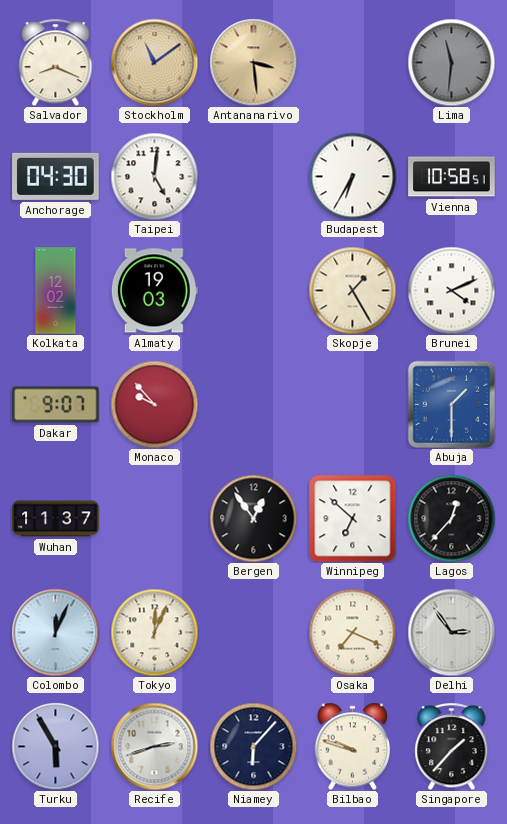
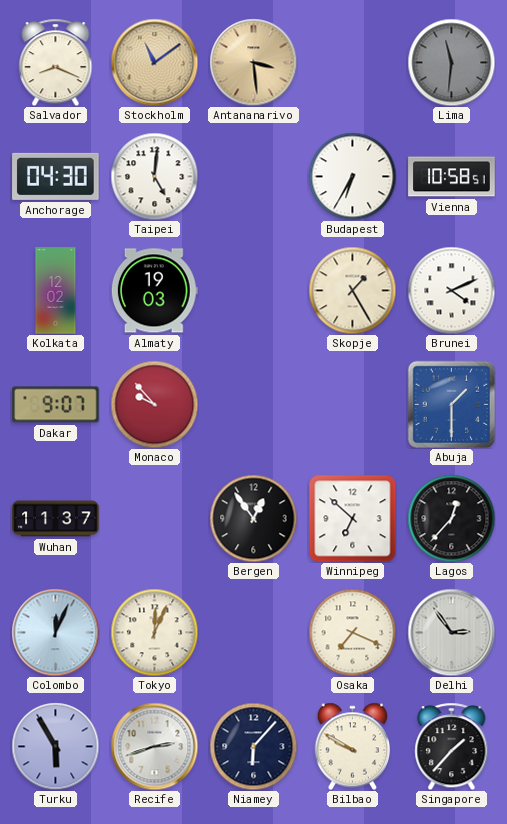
Bilbao: 9:48 -> 9:50
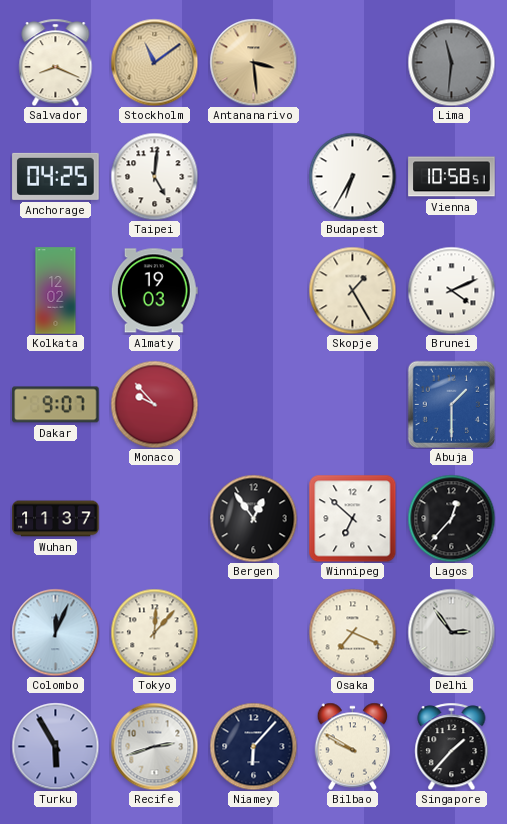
Anchorage: 04:30 -> 04:25
Tokyo: 12:04 -> 12:07
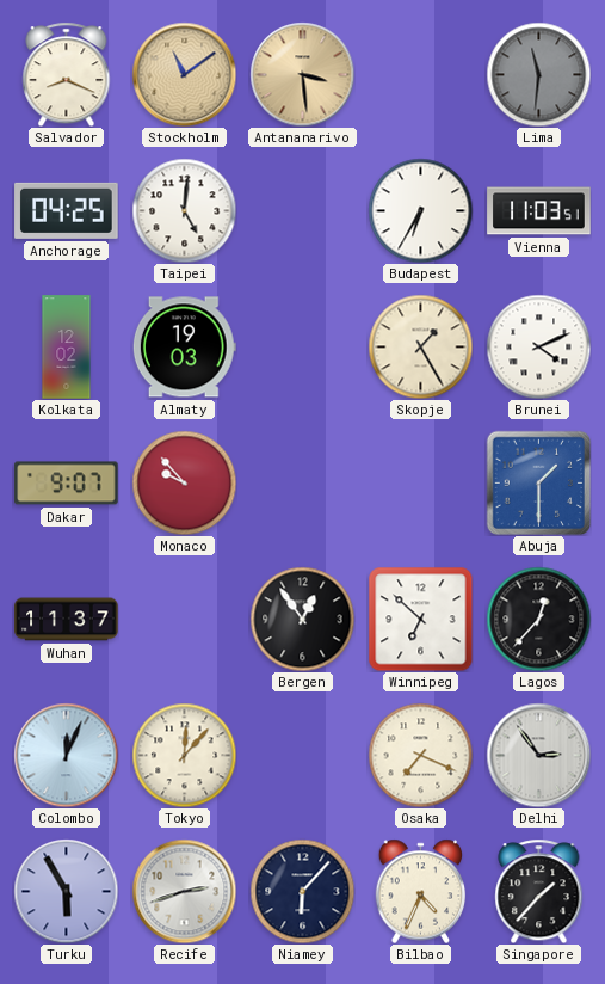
Vienna: 10:58 -> 11:03
Bilbao: 9:50 -> 4:34
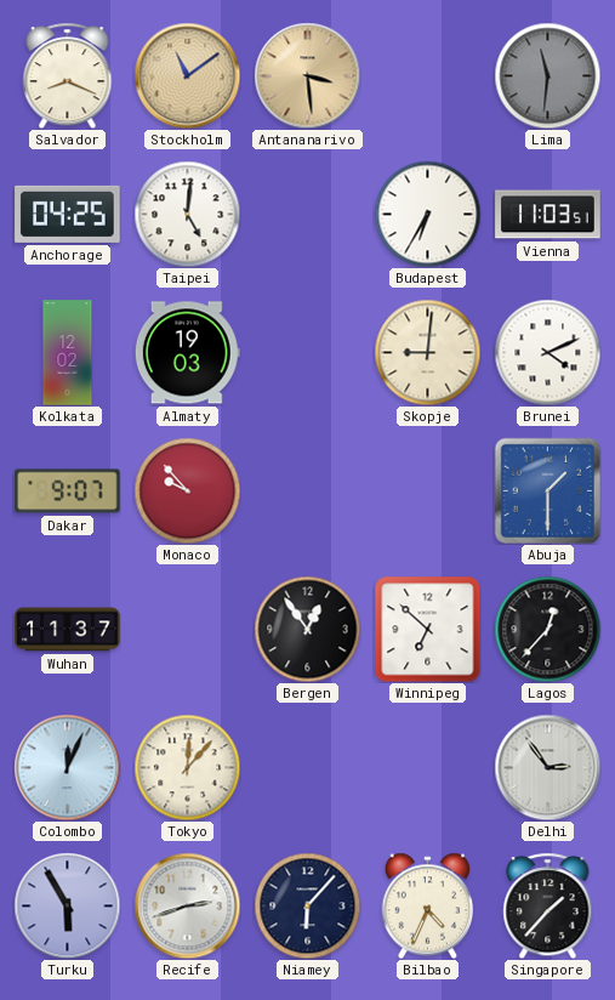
Skopje: 1:25 -> 9:01
Osaka: 7:19 -> none
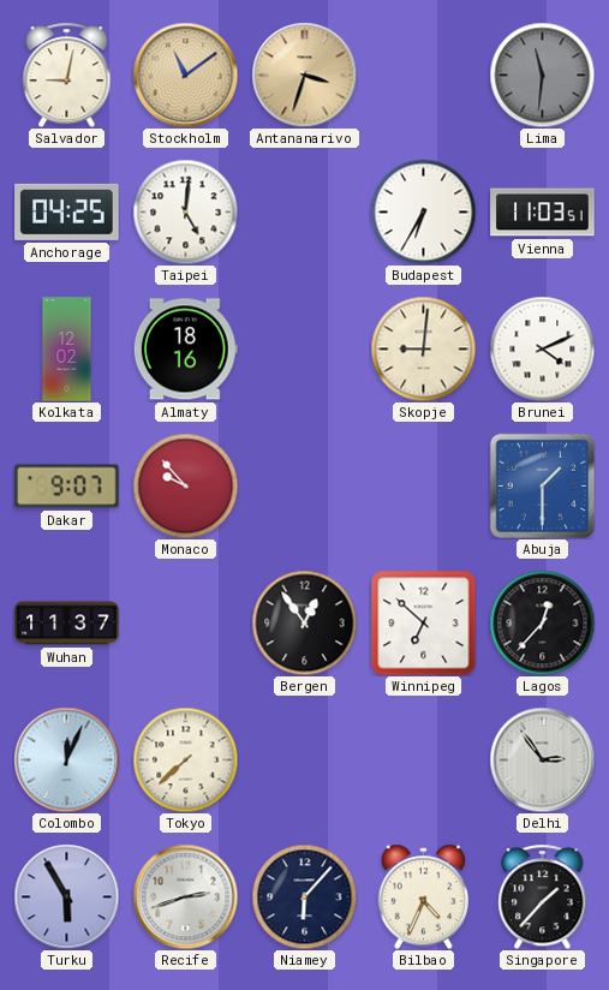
Salvador: 8:19 -> 9:02
Antananarivo: 3:29 -> 3:33
Almaty: 19:03 -> 18:16
Tokyo: 12:07 -> 7:38
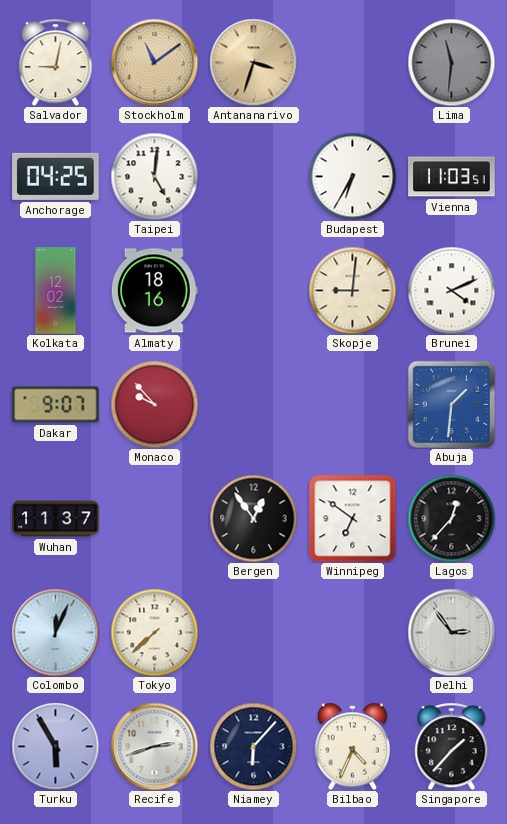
Abuja: 1:30 -> 1:31
Winnipeg: 6:52 -> 6:51
